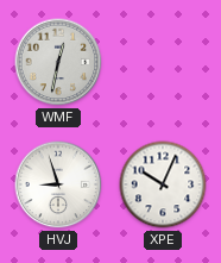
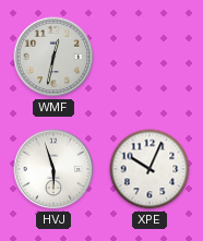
HVJ: 8:57 -> 5:57
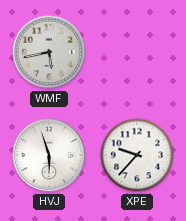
WMF: 12:32 -> 5:43
XPE: 10:04 -> 9:37
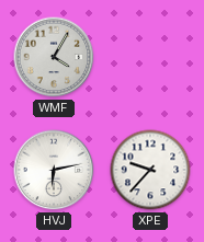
WMF: 5:43 -> 4:05
HVJ: 5:57 -> 6:13
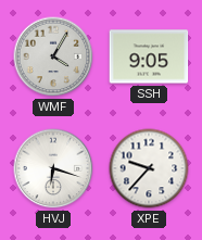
SSH: none -> 9:05
HVJ: 6:13 -> 6:18
